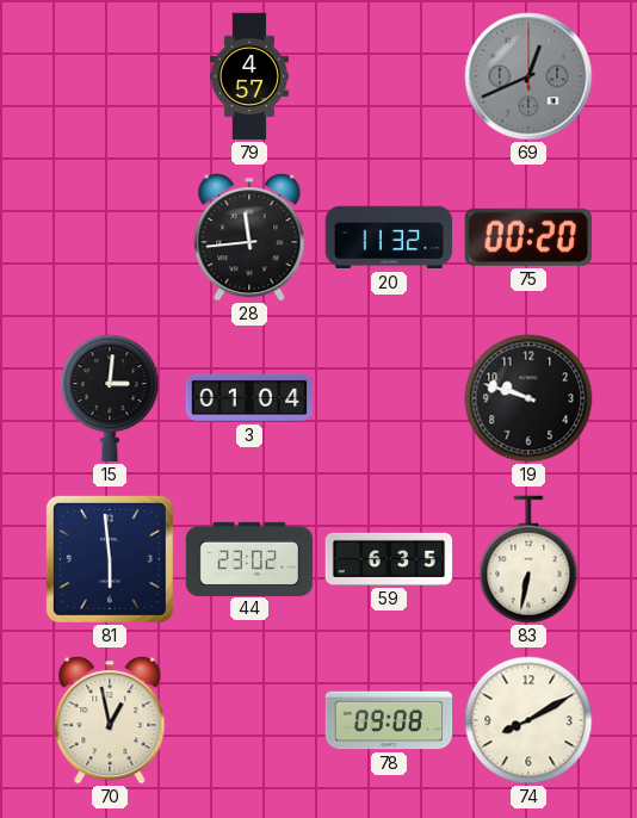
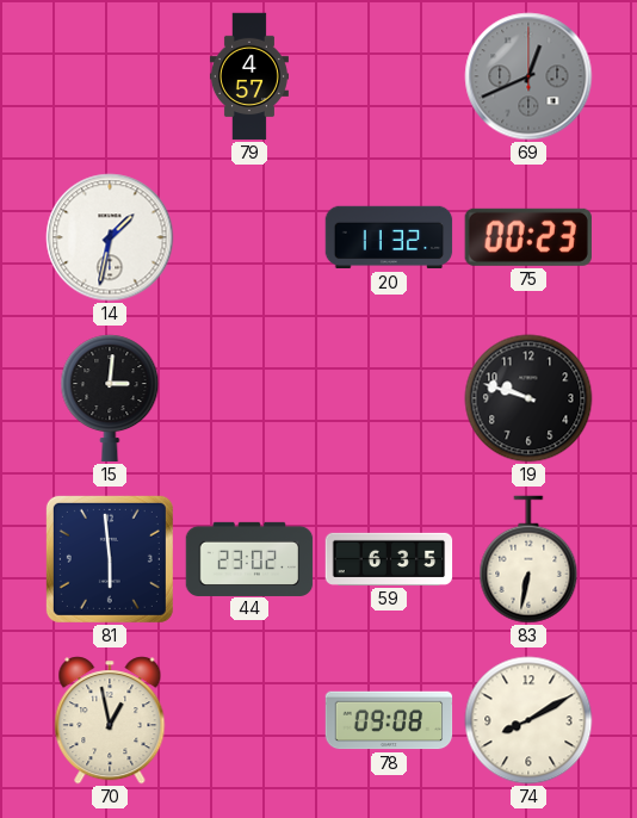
14: none -> 1:32
28: 11:44 -> none
75: 00:20 -> 00:23
3: 01:04 -> none
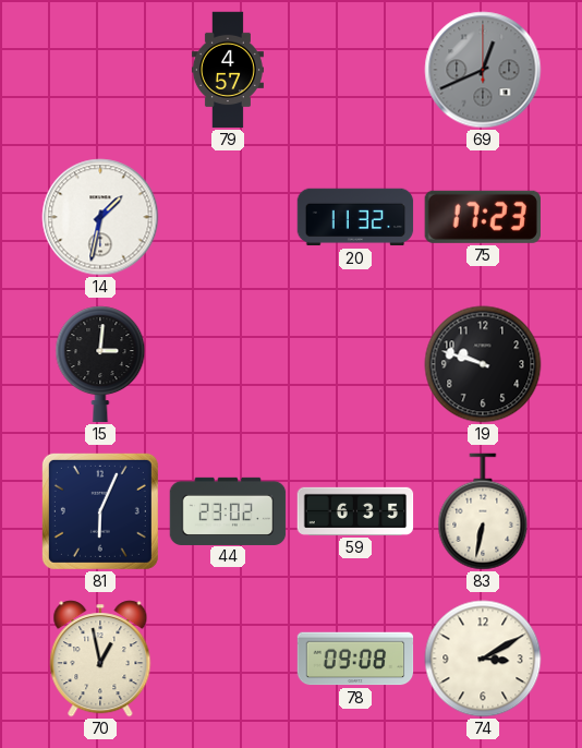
75: 00:23 -> 17:23
81: 5:59 -> 6:04
74: 8:10 -> 3:10
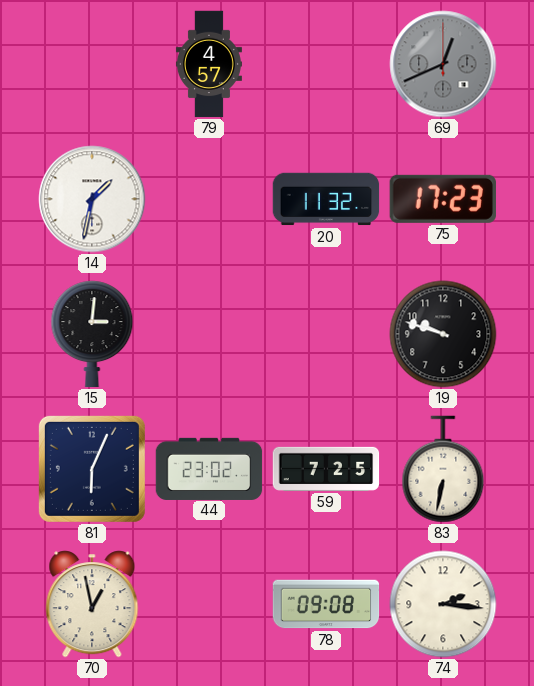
59: 6:35 -> 7:25
74: 3:10 -> 2:16
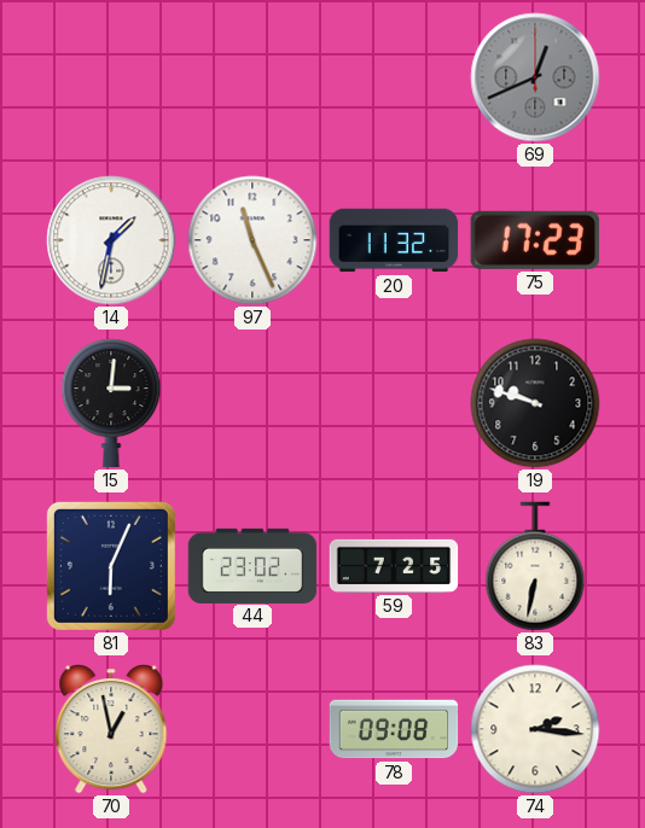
79: 4:57 -> none
97: none -> 11:26
